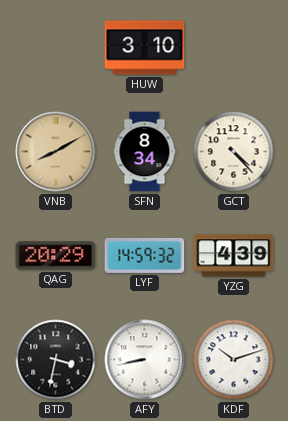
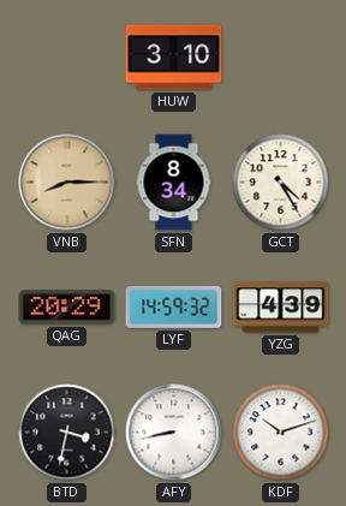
VNB: 8:10 -> 8:15
GCT: 4:23 -> 4:25
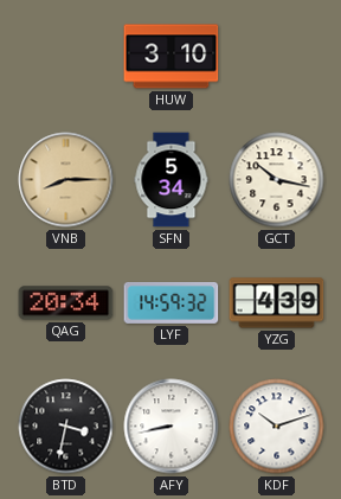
SFN: 8:34 -> 5:34
GCT: 4:25 -> 10:17
QAG: 20:29 -> 20:34
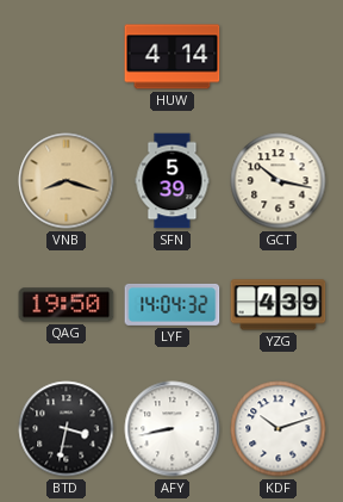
HUW: 3:10 -> 4:14
VNB: 8:15 -> 8:18
SFN: 5:34 -> 5:39
QAG: 20:34 -> 19:50
LYF: 14:59 -> 14:04
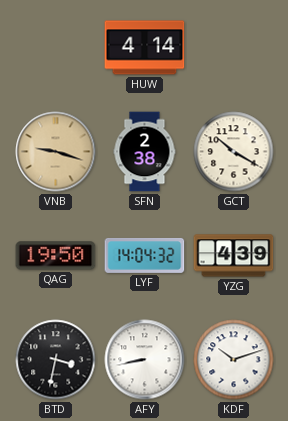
VNB: 8:18 -> 9:18
SFN: 5:39 -> 2:38
GCT: 10:17 -> 10:20
